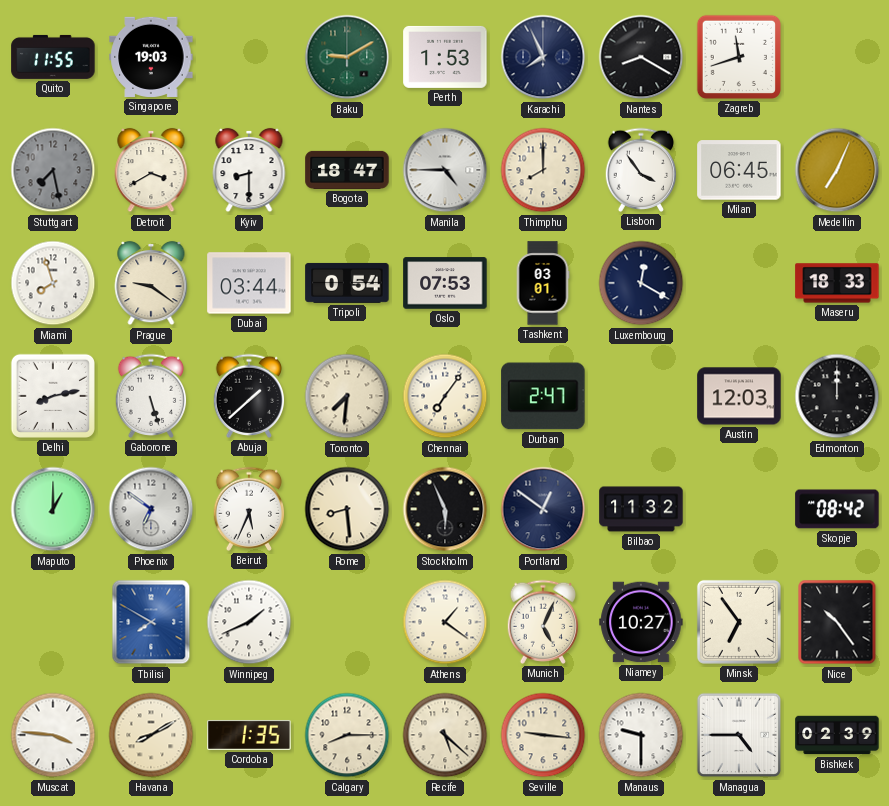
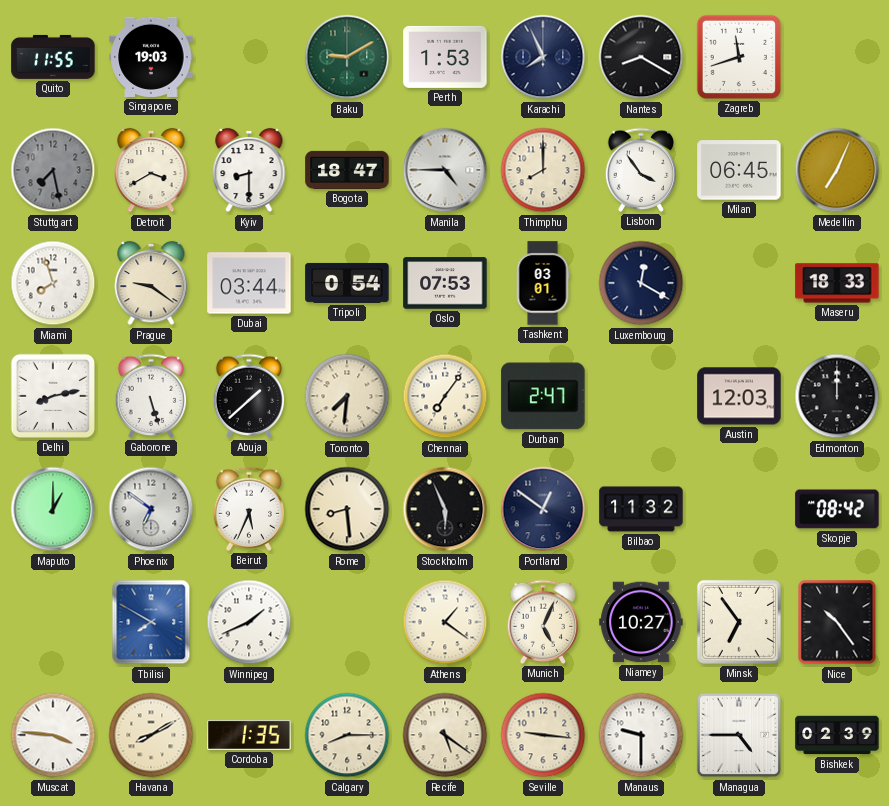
Recife: 5:22 -> 5:21
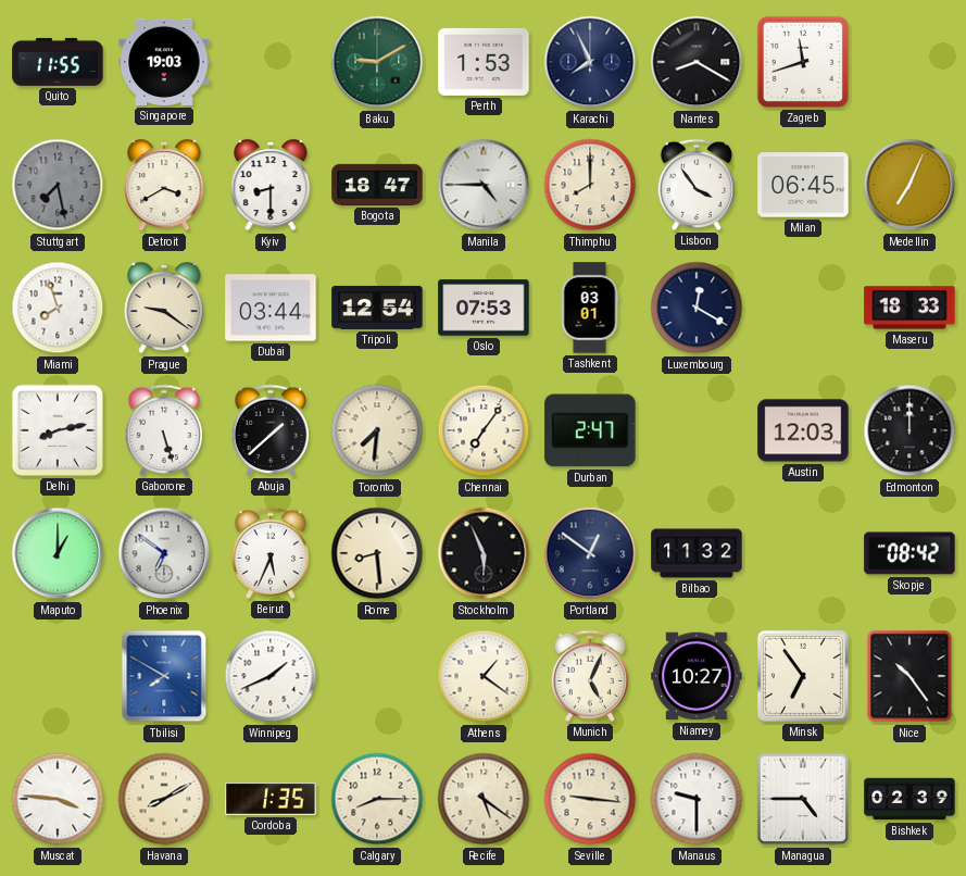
Tripoli: 0:54 -> 12:54
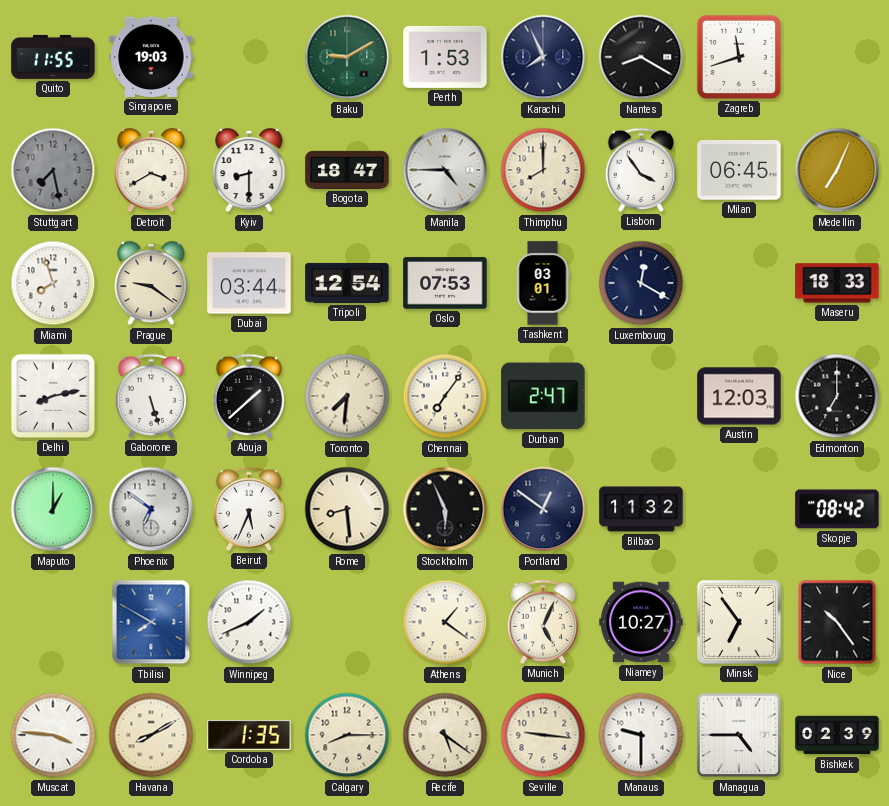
Edmonton: 12:00 -> 7:00
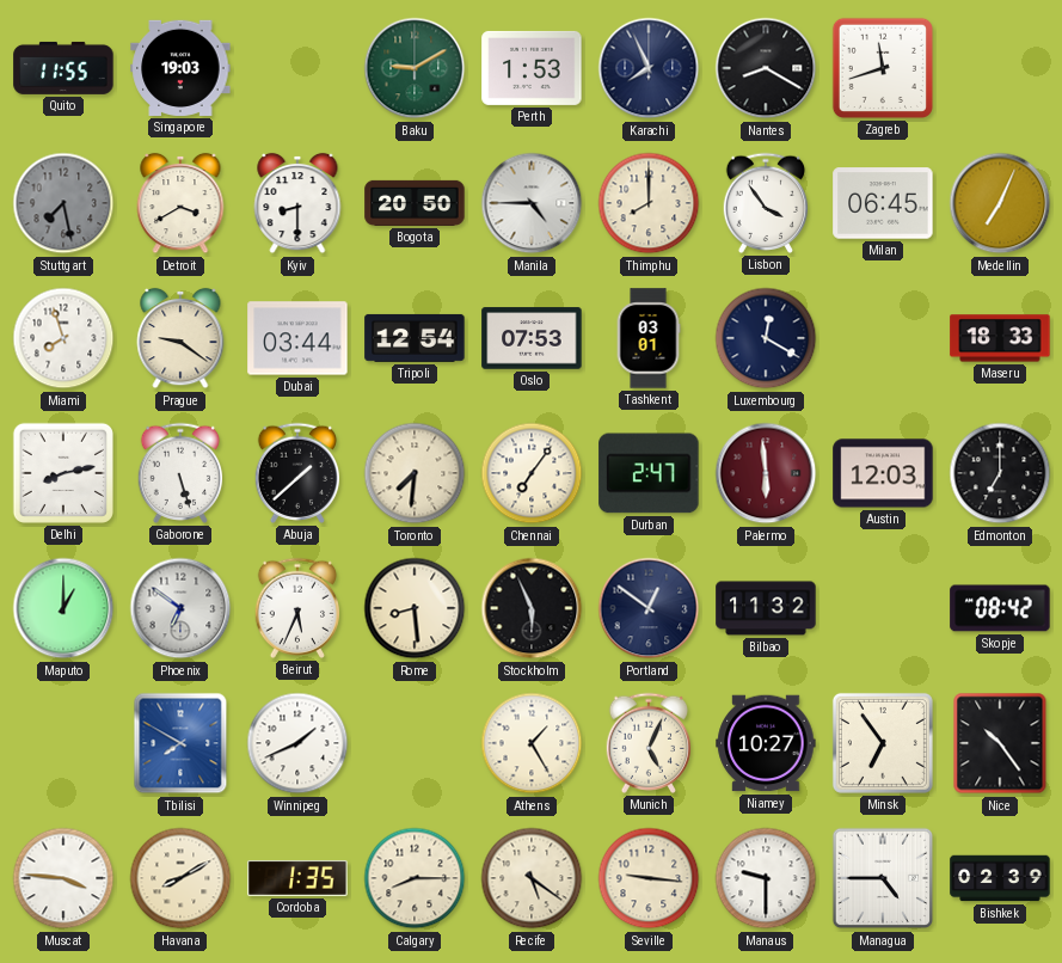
Bogota: 18:47 -> 20:50
Palermo: none -> 5:59
Athens: 1:21 -> 1:25
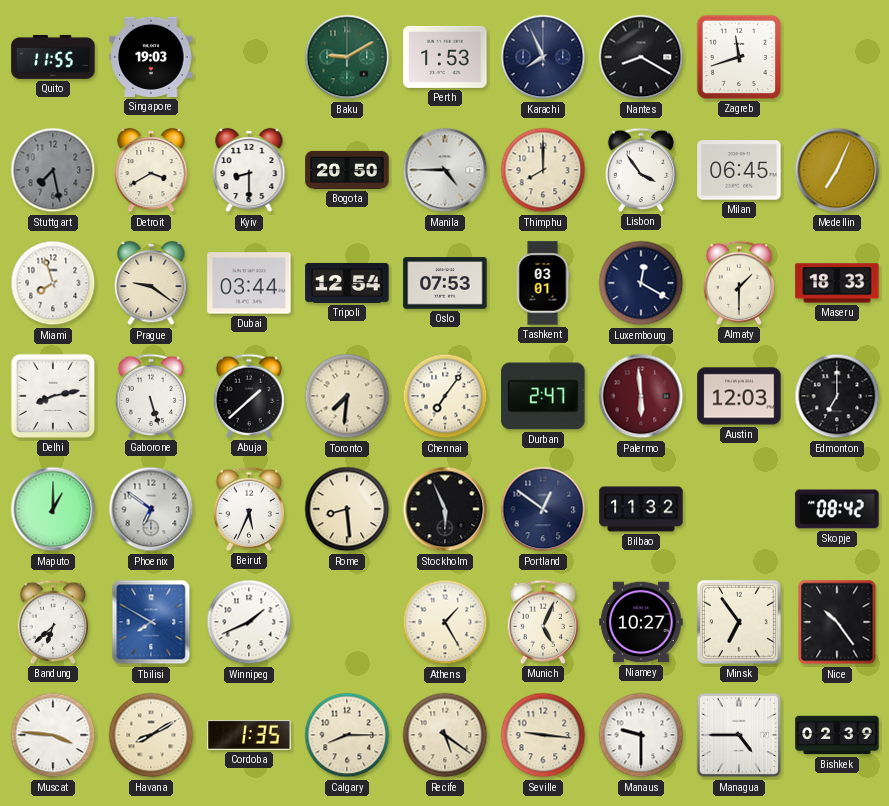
Almaty: none -> 1:30
Bandung: none -> 6:38
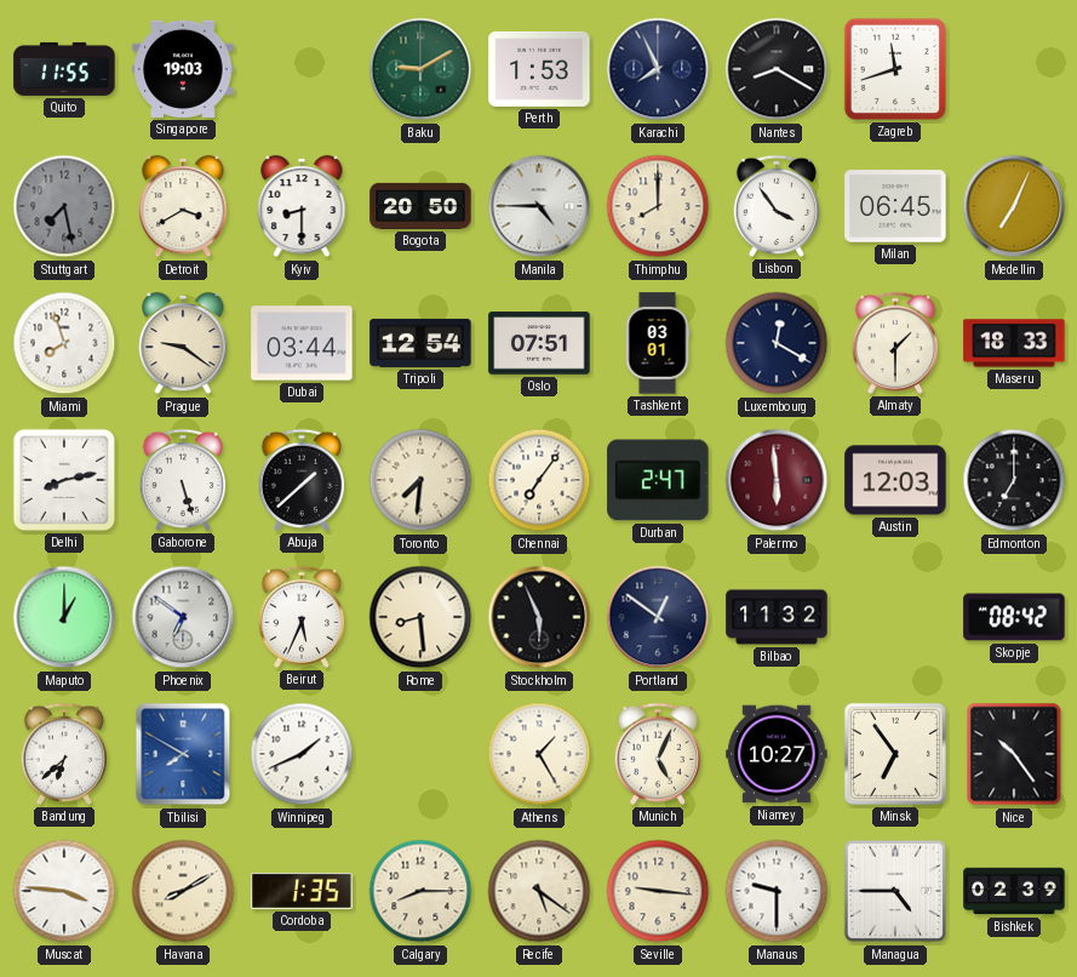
Oslo: 07:53 -> 07:51
